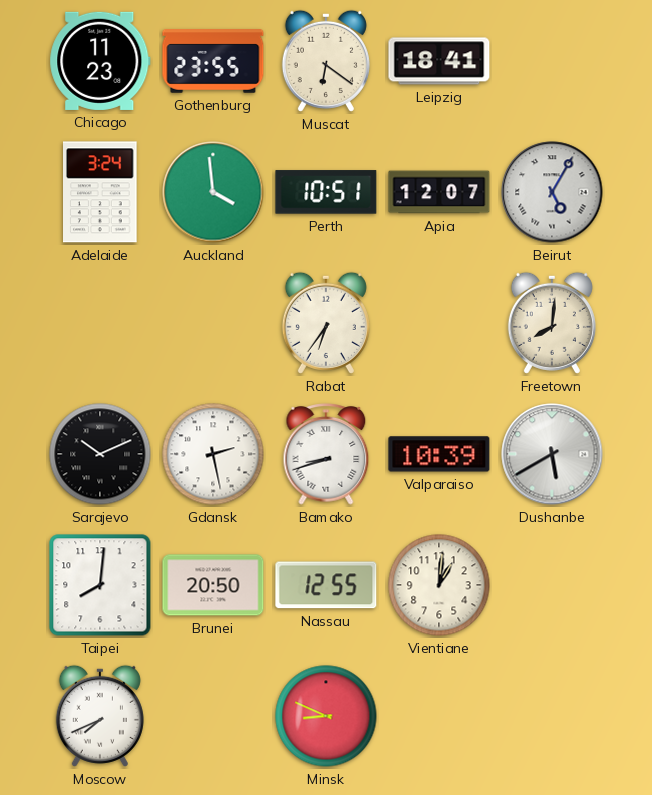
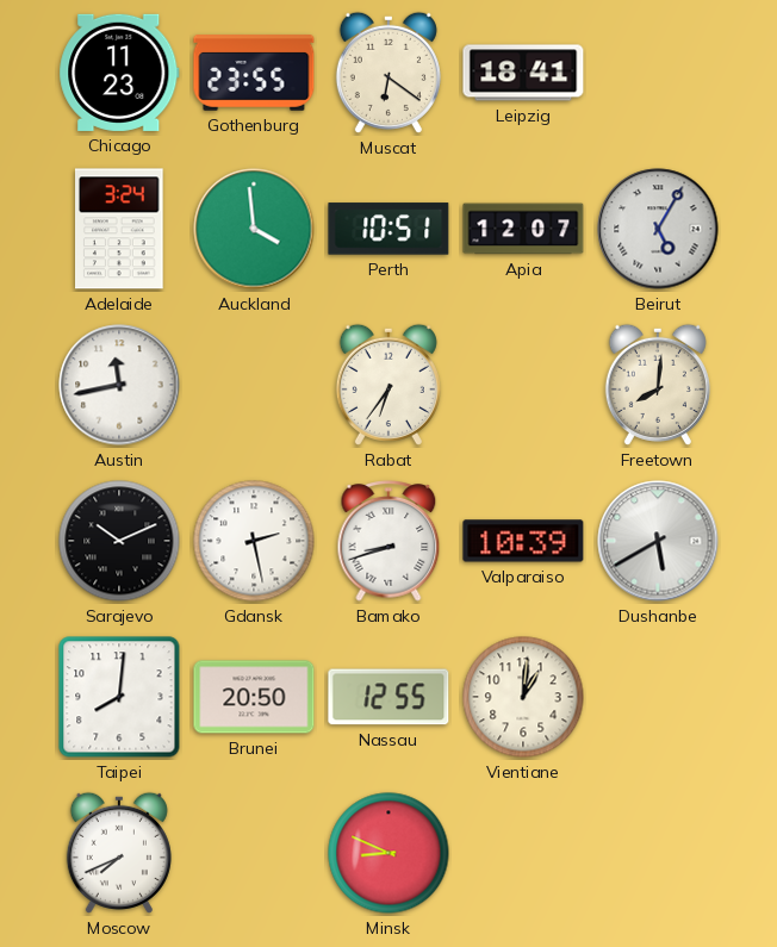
Austin: none -> 11:43
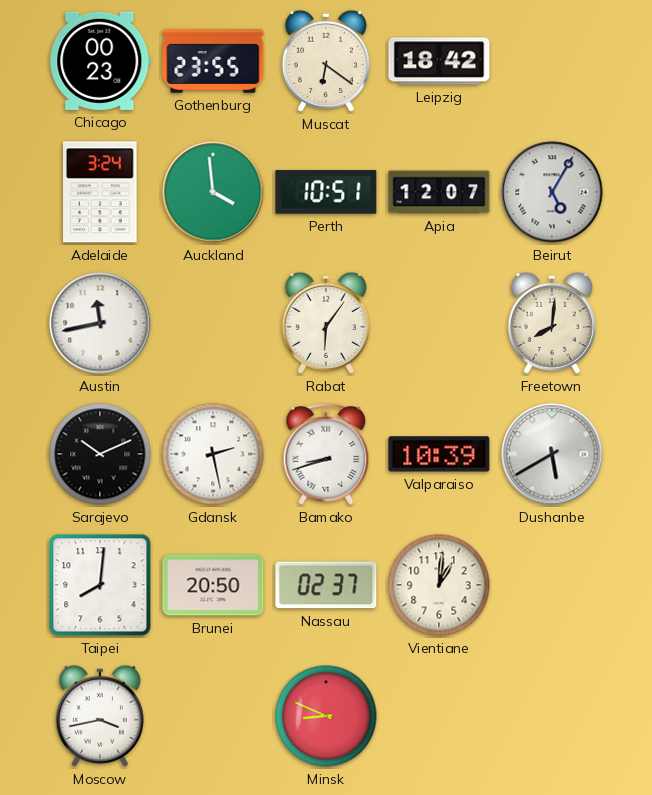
Chicago: 11:23 -> 00:23
Leipzig: 18:41 -> 18:42
Rabat: 6:36 -> 6:06
Nassau: 12:55 -> 02:37
Moscow: 7:41 -> 3:43
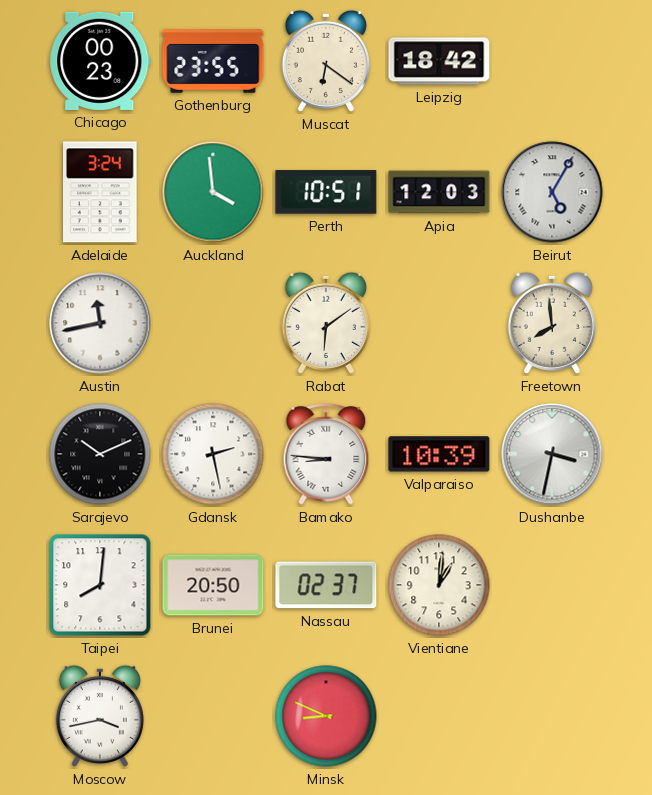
Apia: 12:07 -> 12:03
Rabat: 6:06 -> 6:09
Freetown: 8:01 -> 7:59
Bamako: 8:42 -> 8:46
Dushanbe: 5:40 -> 3:32
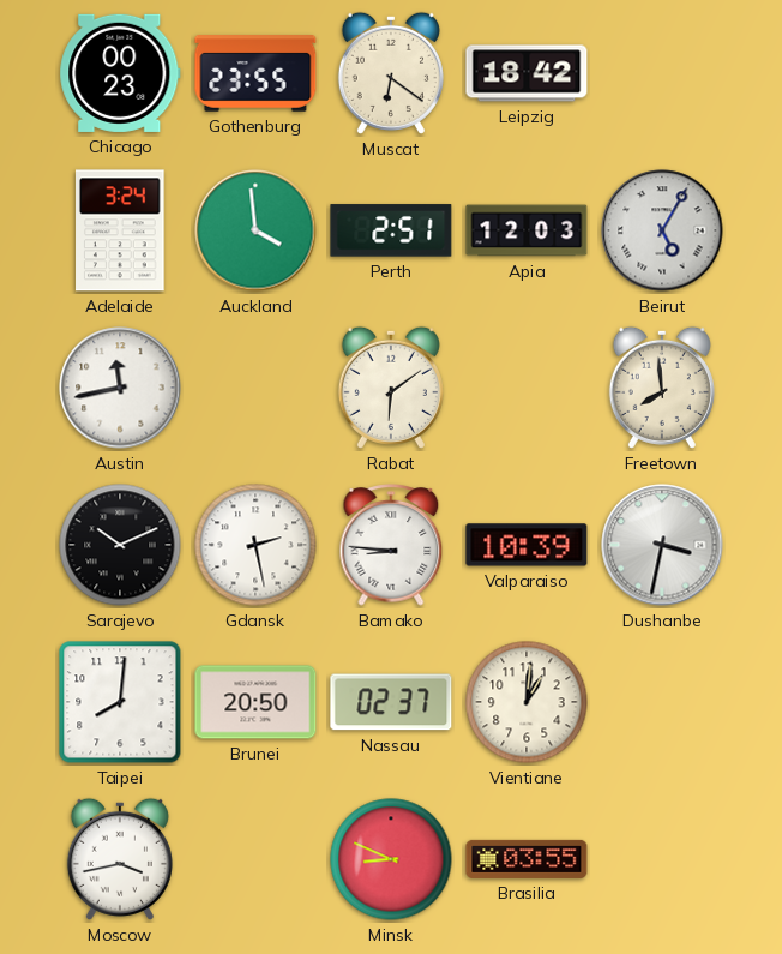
Perth: 10:51 -> 2:51
Brasilia: none -> 03:55
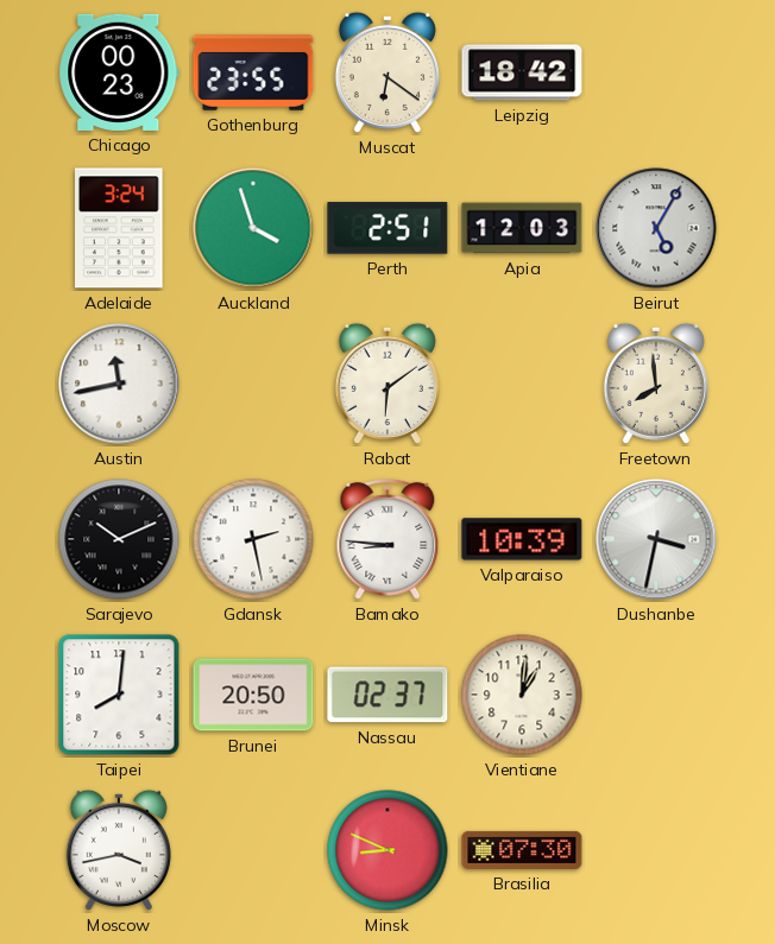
Auckland: 3:59 -> 3:57
Brasilia: 03:55 -> 07:30
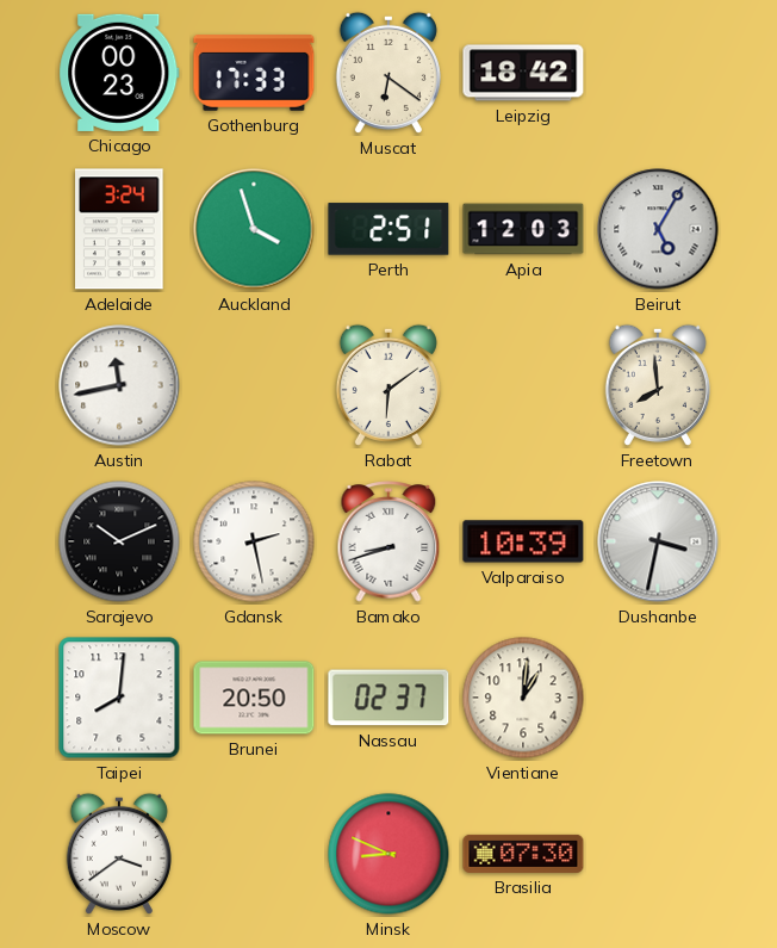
Gothenburg: 23:55 -> 17:33
Bamako: 8:46 -> 8:42
Moscow: 3:43 -> 3:39
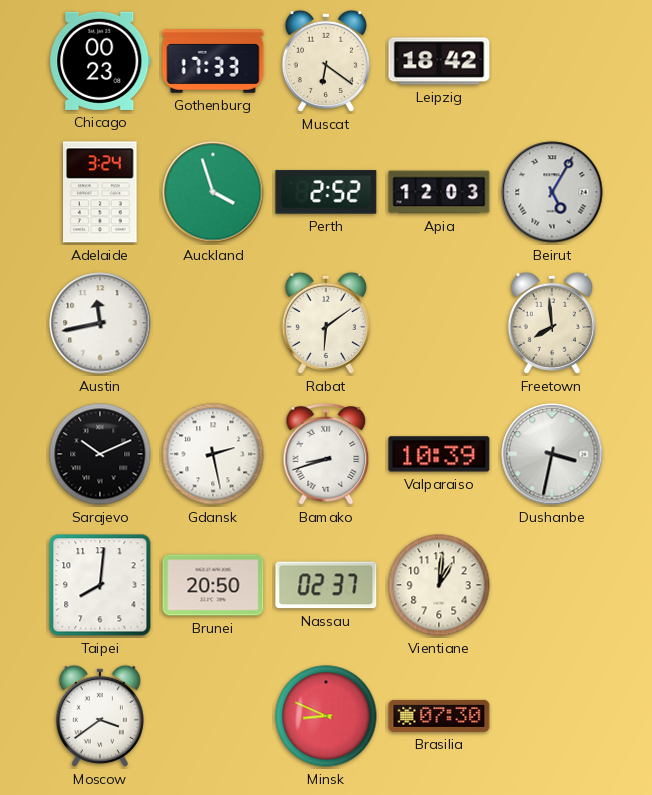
Perth: 2:51 -> 2:52
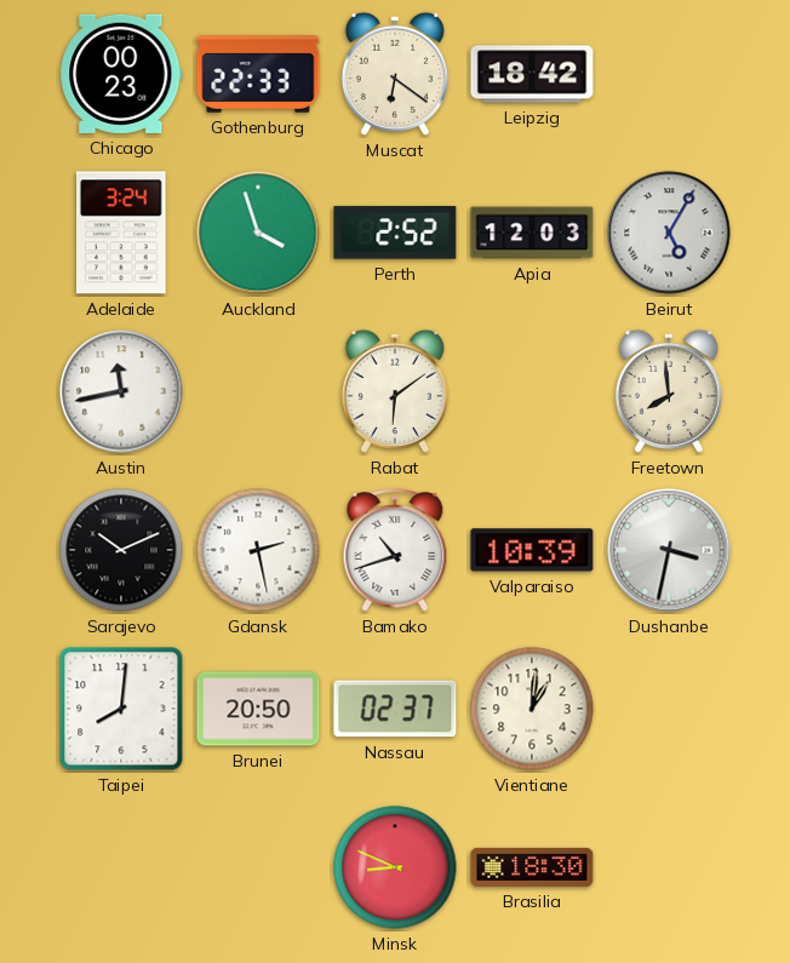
Gothenburg: 17:33 -> 22:33
Bamako: 8:42 -> 10:42
Moscow: 3:39 -> none
Brasilia: 07:30 -> 18:30
